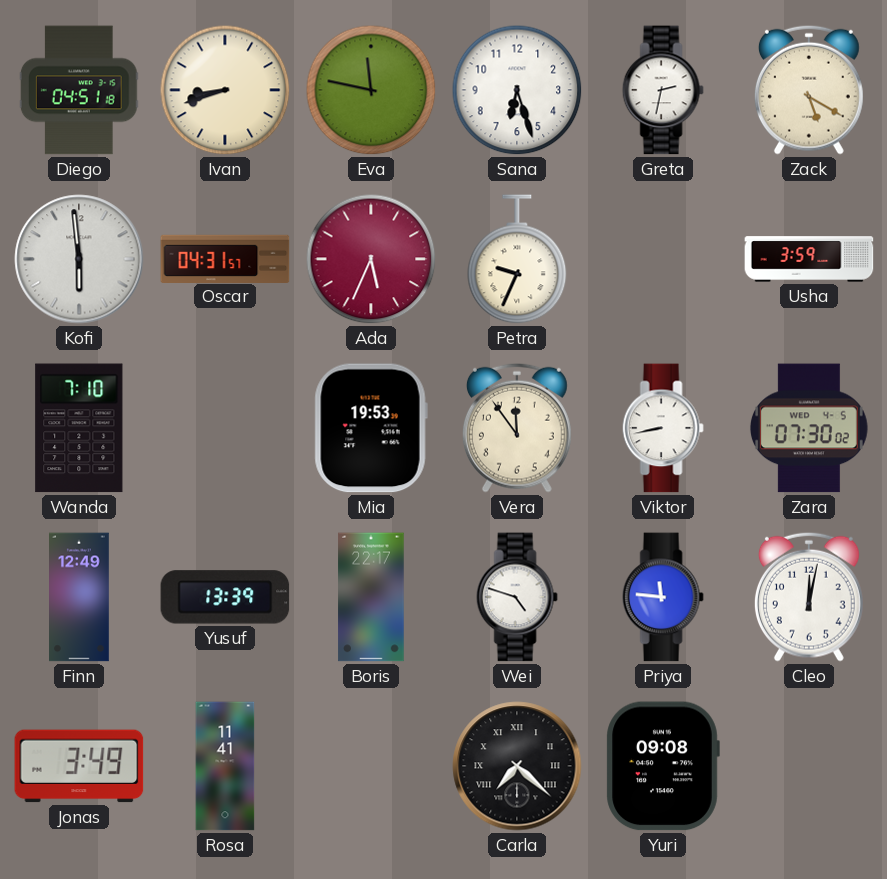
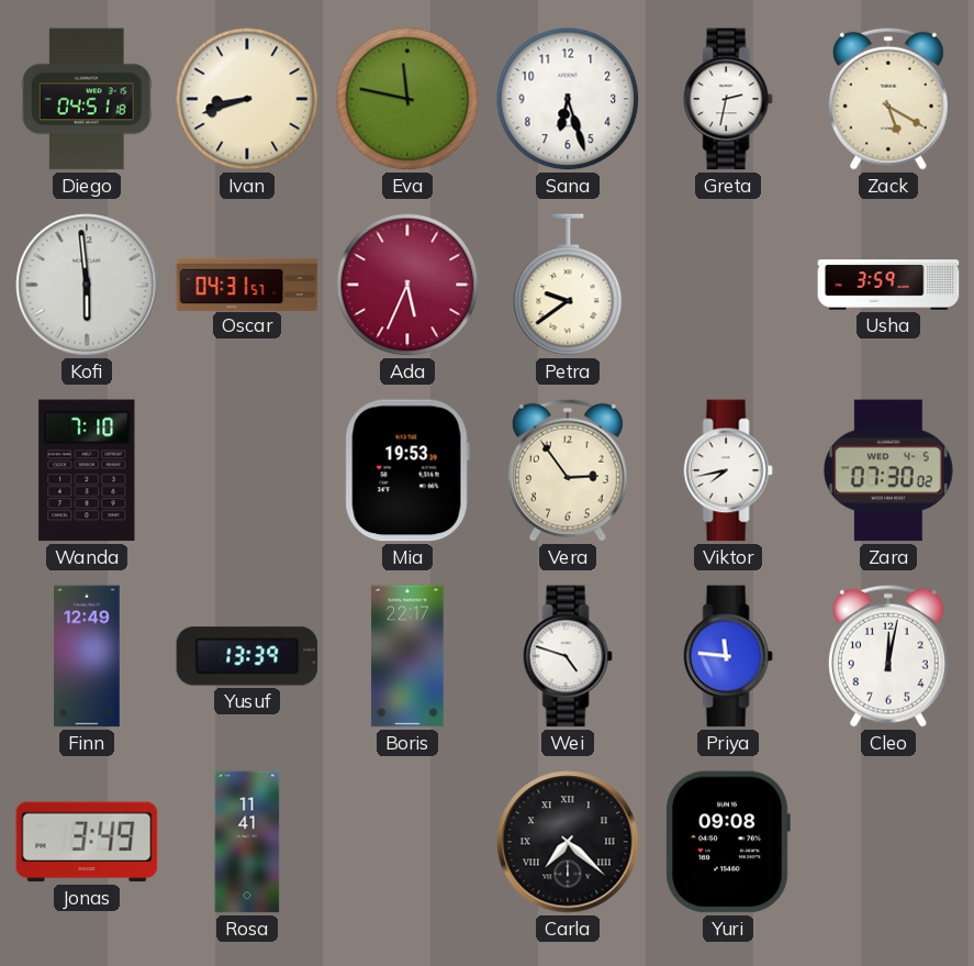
Petra: 9:34 -> 9:39
Vera: 11:54 -> 2:54
Viktor: 8:43 -> 7:43
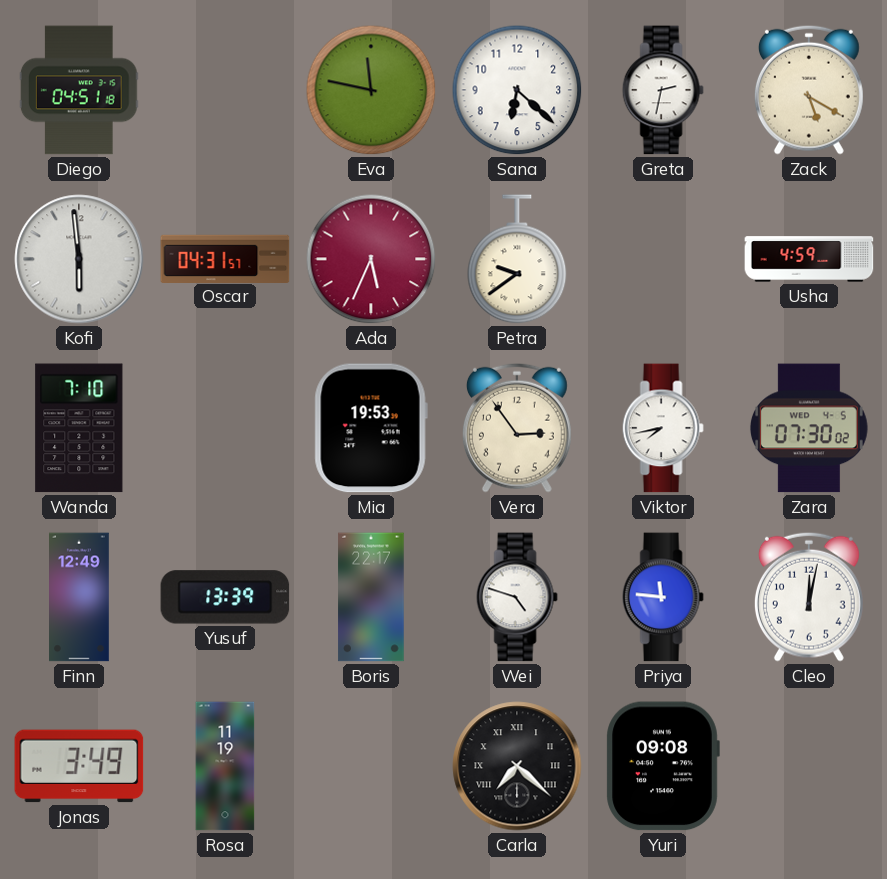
Ivan: 8:42 -> none
Sana: 6:27 -> 6:22
Usha: 3:59 -> 4:59
Rosa: 11:41 -> 11:19
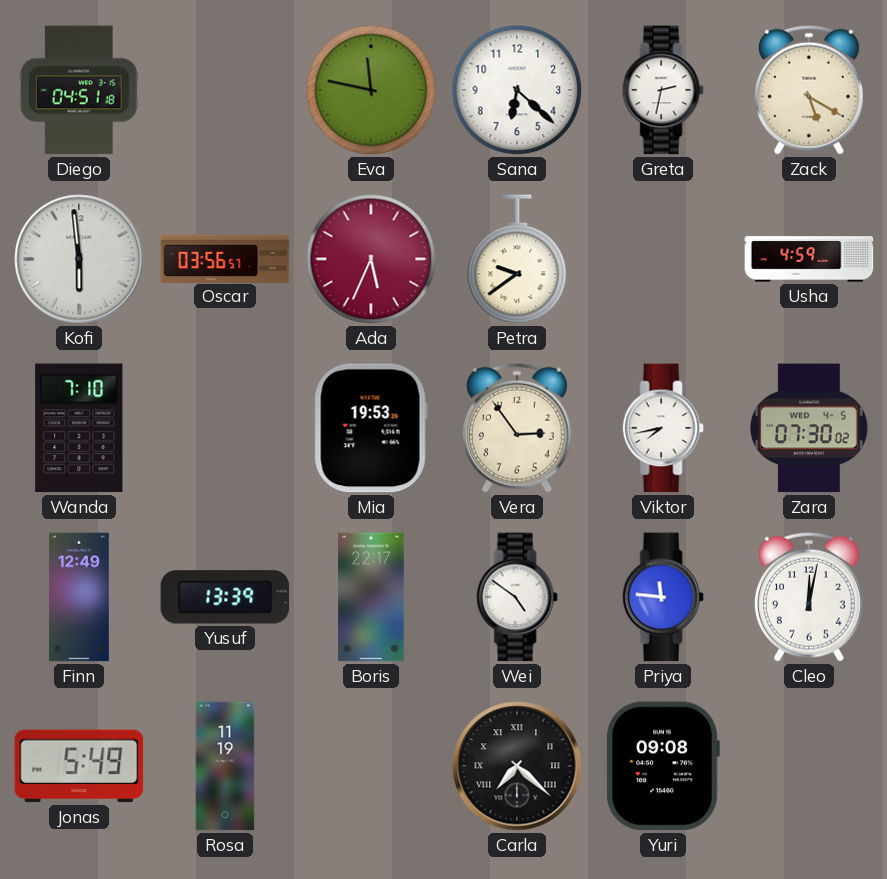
Oscar: 04:31 -> 03:56
Wei: 4:48 -> 4:51
Jonas: 3:49 -> 5:49
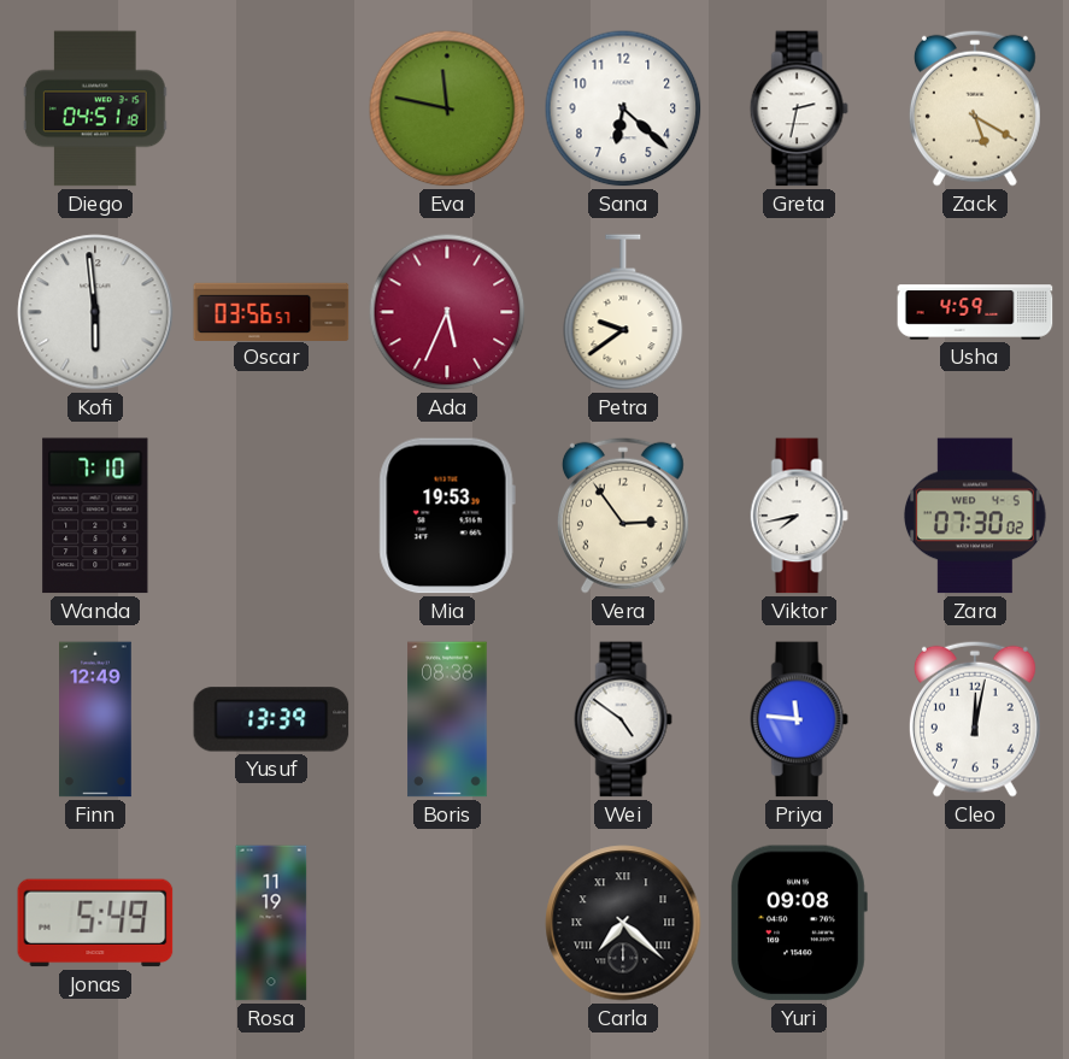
Boris: 22:17 -> 08:38
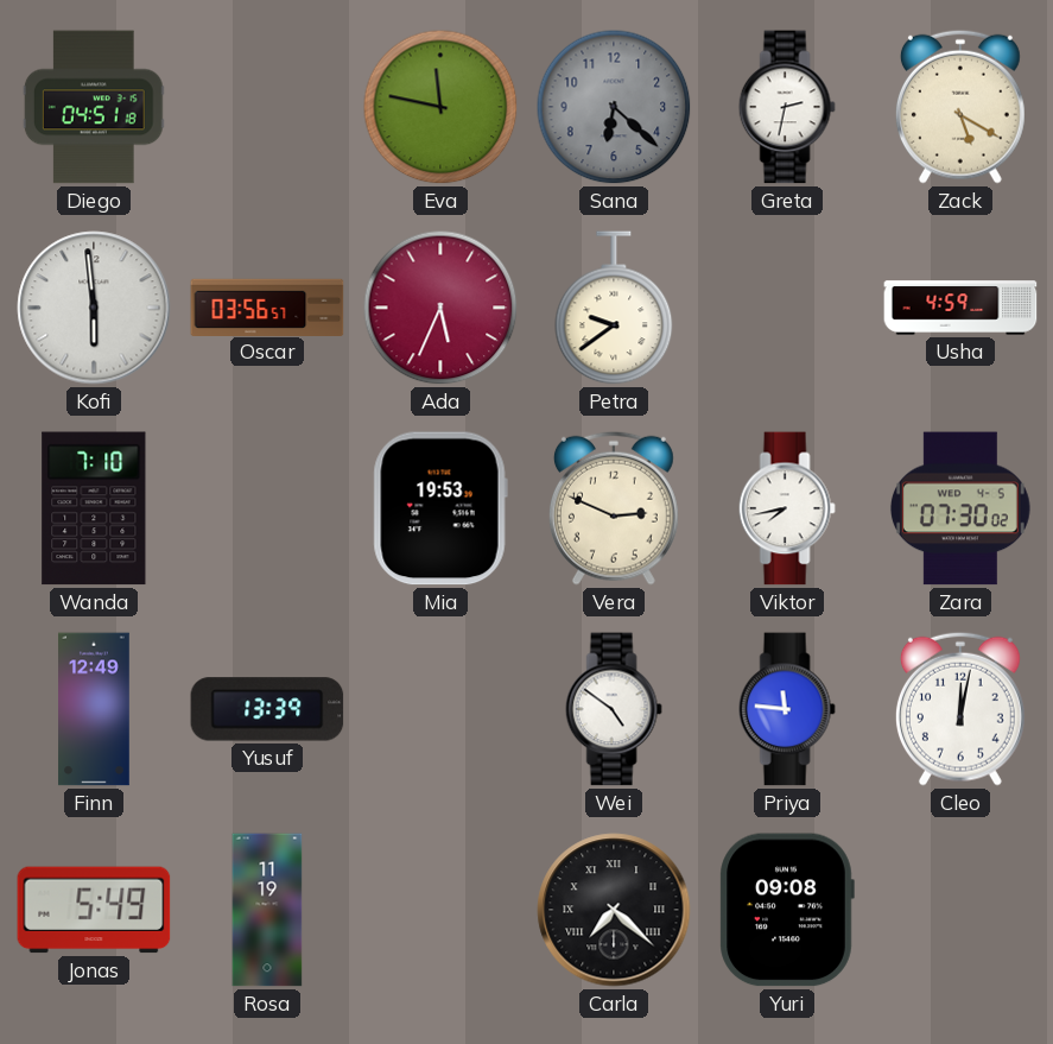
Sana dial: white -> grey
Vera: 2:54 -> 2:49
Boris: 08:38 -> none
